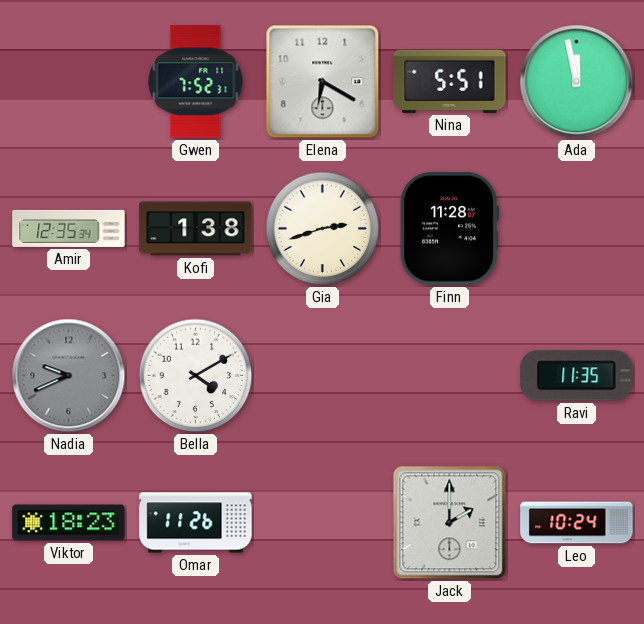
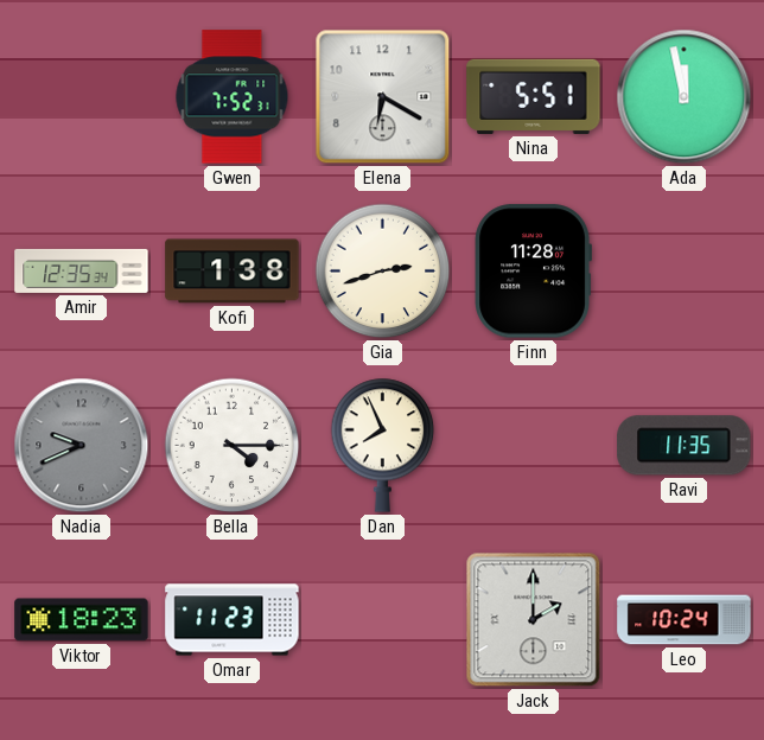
Bella: 4:10 -> 4:15
Dan: none -> 7:56
Omar: 11:26 -> 11:23
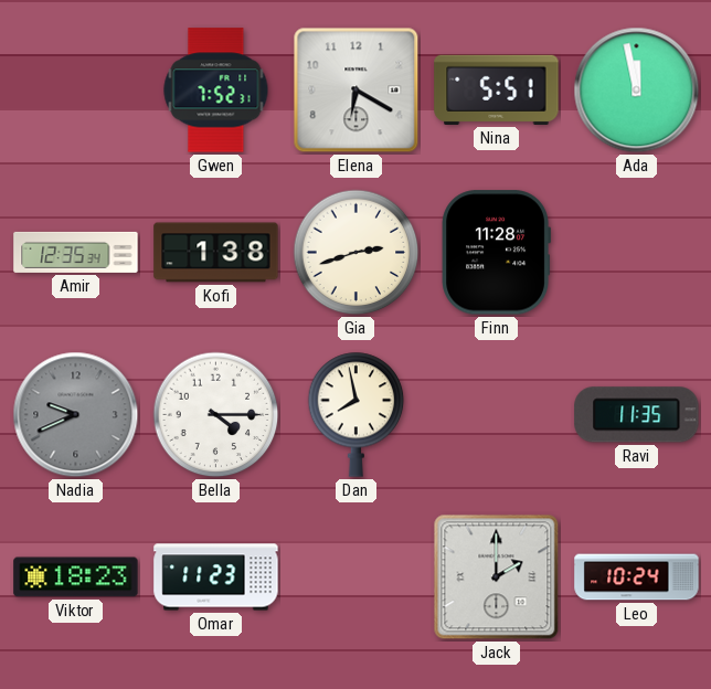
Dan: 7:56 -> 7:58
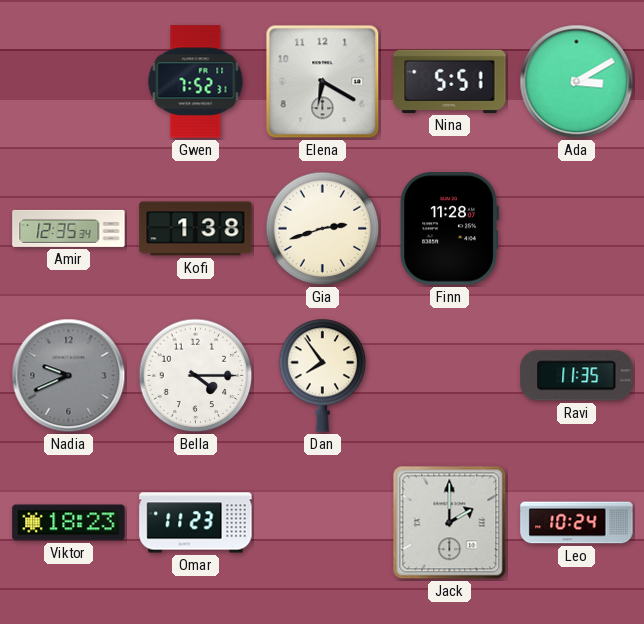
Ada: 11:58 -> 3:10
Dan: 7:58 -> 7:54
